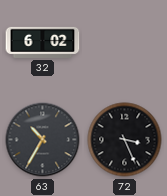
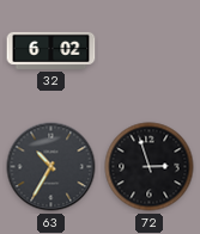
72: 3:26 -> 2:57
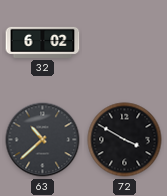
63: 10:35 -> 10:38
72: 2:57 -> 3:50
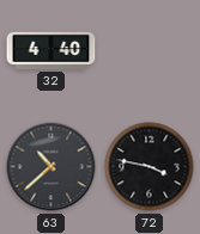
32: 6:02 -> 4:40
72: 3:50 -> 3:47
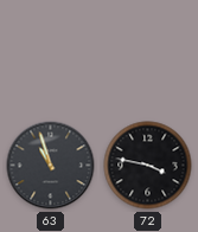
32: 4:40 -> none
63: 10:38 -> 10:57
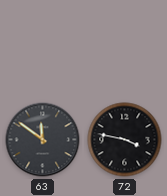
63: 10:57 -> 11:51
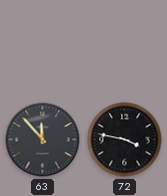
63: 11:51 -> 11:53
